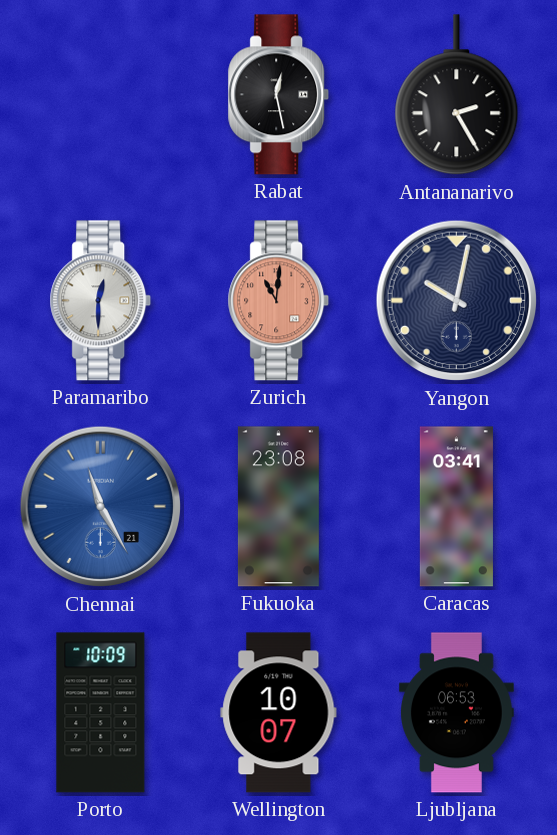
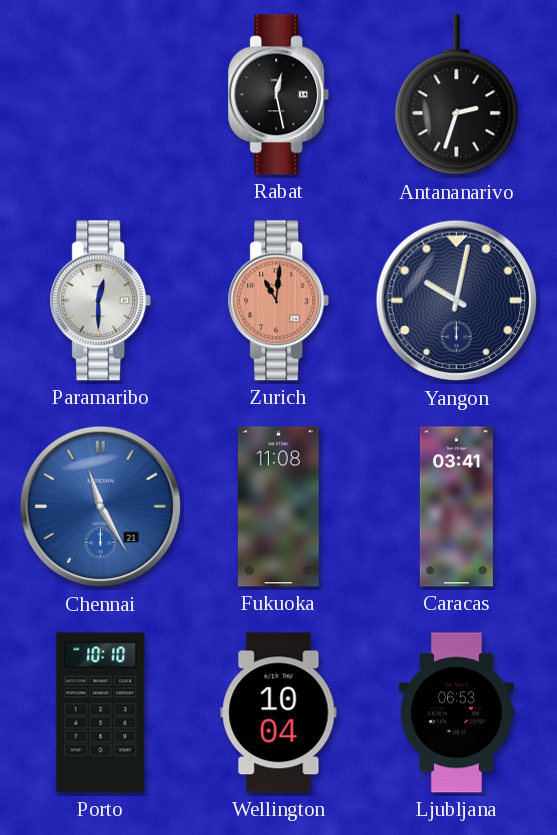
Antananarivo: 2:25 -> 2:33
Fukuoka: 23:08 -> 11:08
Porto: 10:09 -> 10:10
Wellington: 10:07 -> 10:04
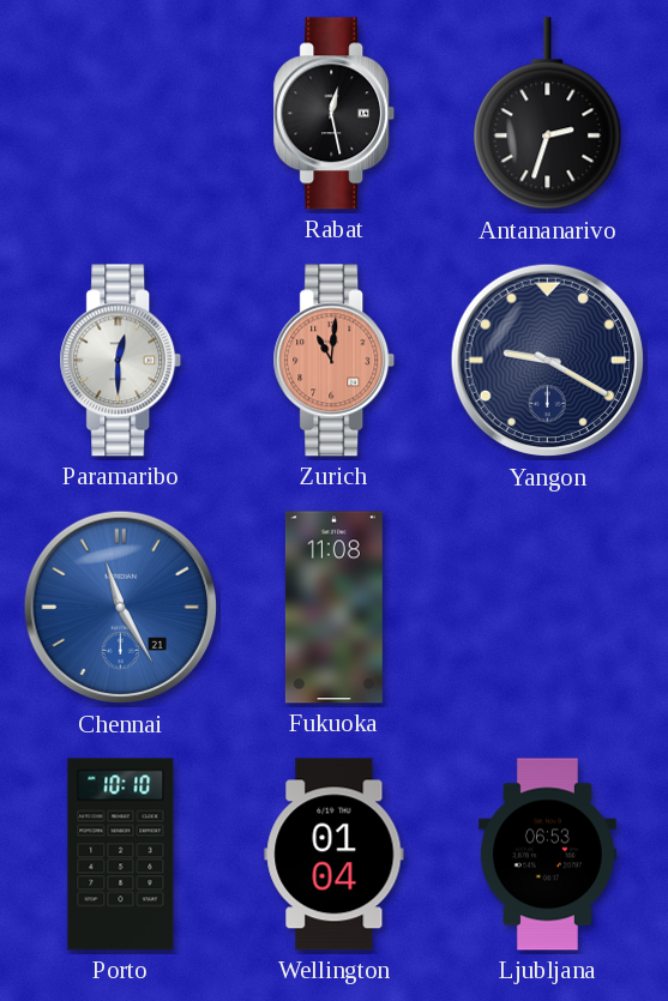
Yangon: 10:02 -> 9:20
Caracas: 03:41 -> none
Wellington: 10:04 -> 01:04
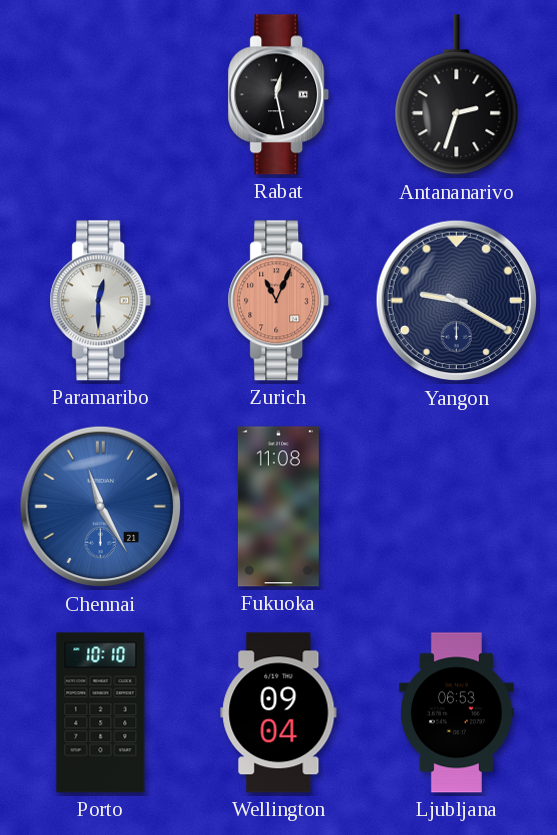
Zurich: 11:01 -> 11:04
Wellington: 01:04 -> 09:04
